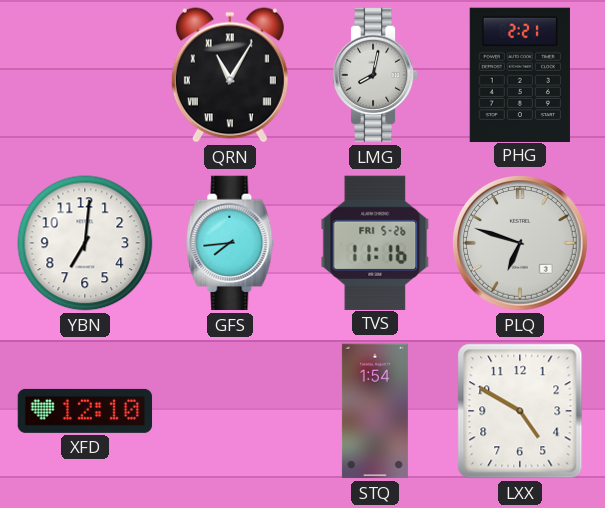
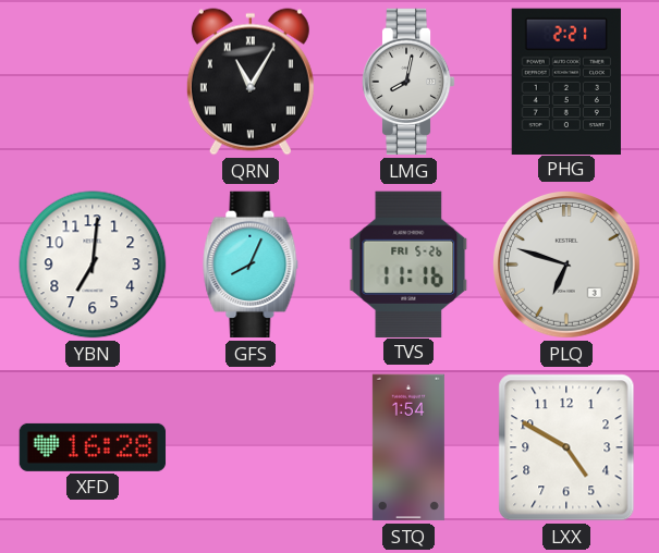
GFS: 7:44 -> 8:04
XFD: 12:10 -> 16:28
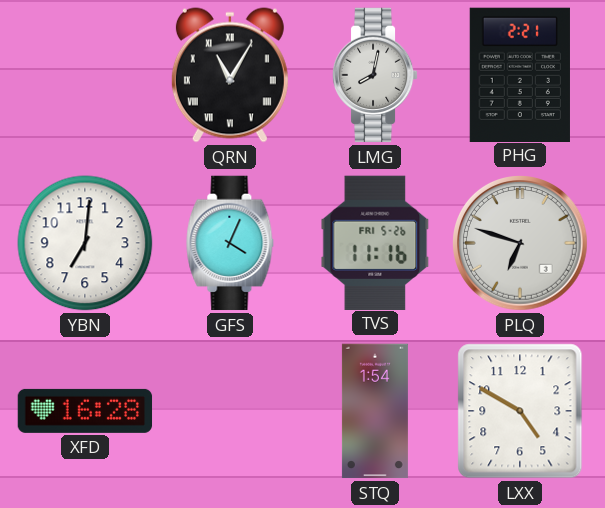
GFS: 8:04 -> 4:04
